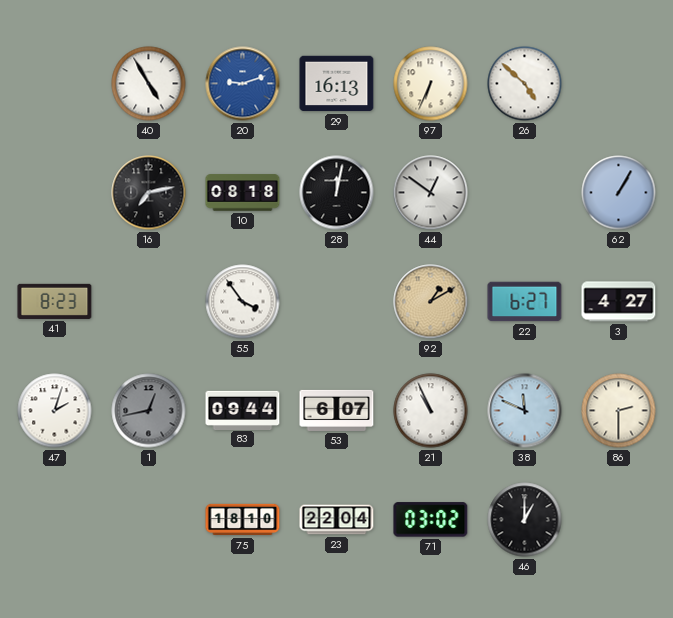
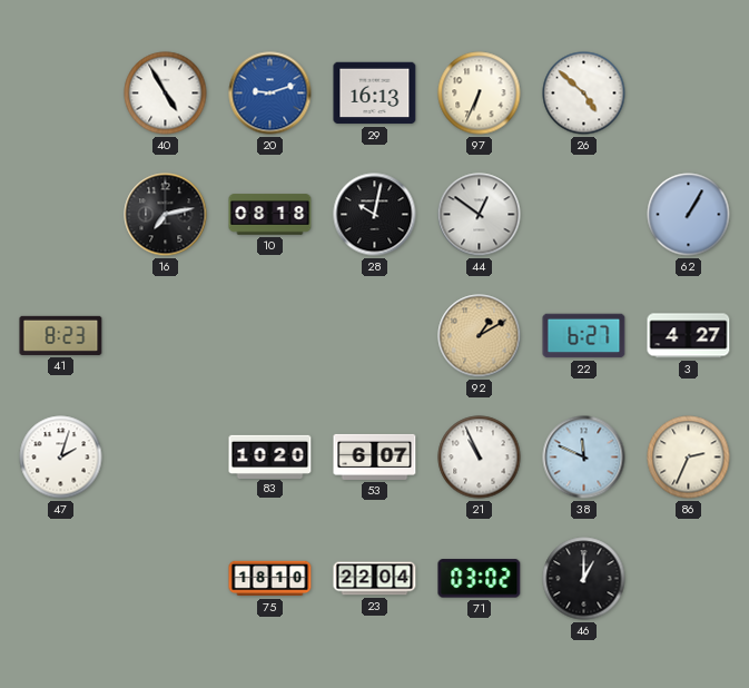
28: 12:02 -> 10:02
55: 3:54 -> none
1: 12:43 -> none
83: 09:44 -> 10:20
86: 2:30 -> 2:34
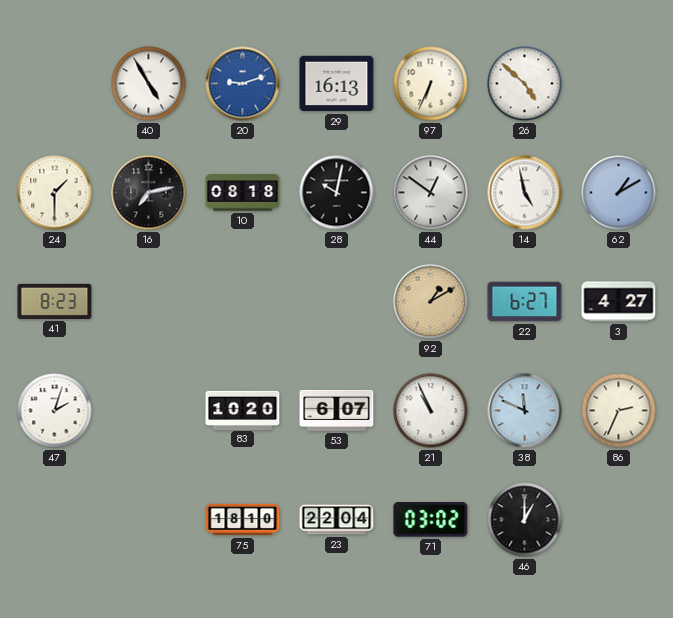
24: none -> 1:30
14: none -> 4:58
62: 1:05 -> 1:10
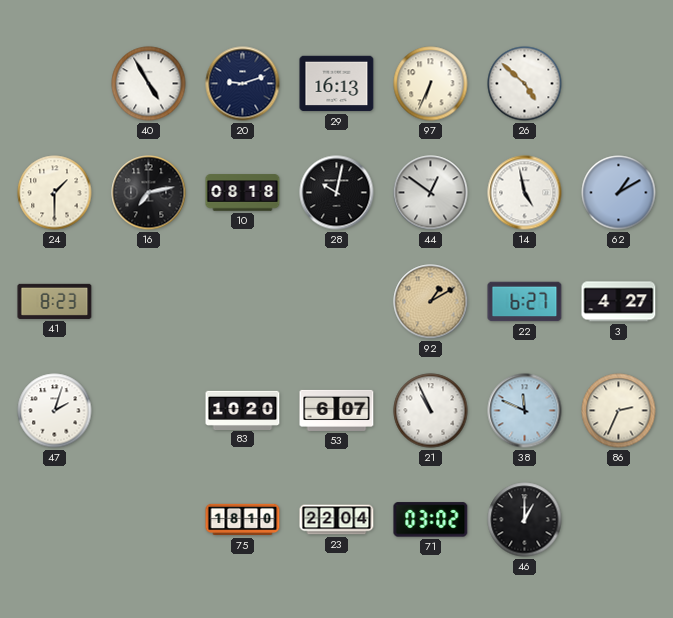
20 dial: blue -> navy
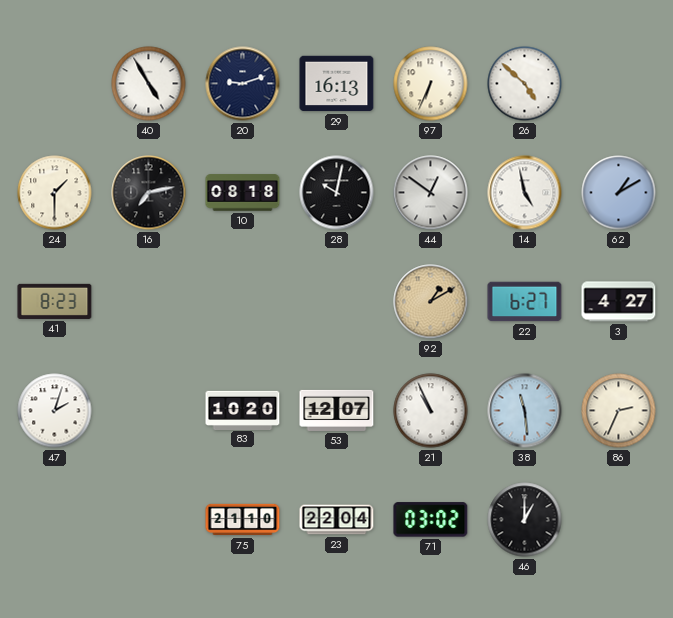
53: 6:07 -> 12:07
38: 11:49 -> 11:29
75: 18:10 -> 21:10
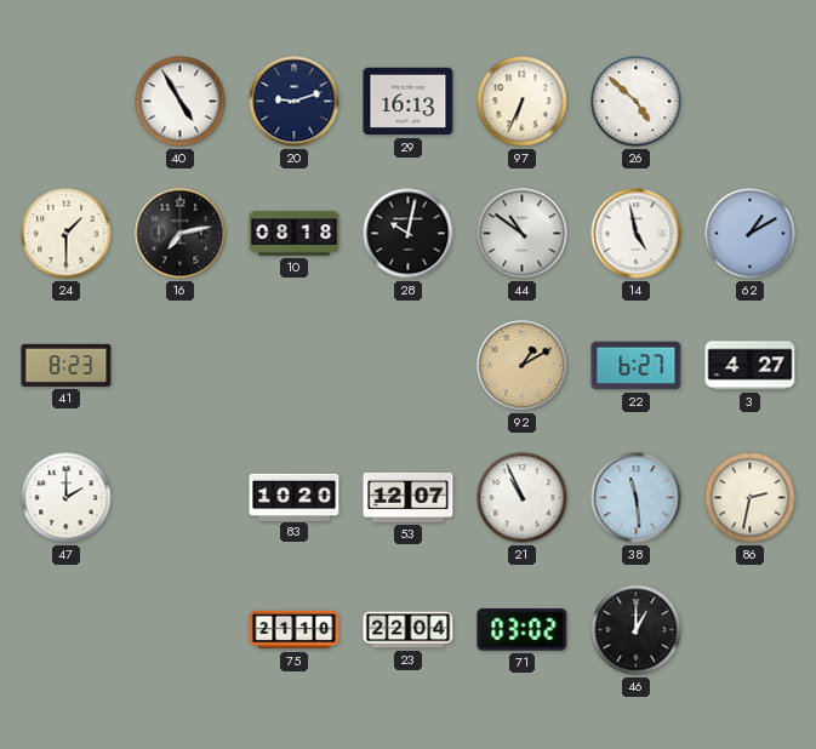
44: 12:51 -> 10:51
47: 2:03 -> 2:00
86: 2:34 -> 2:32
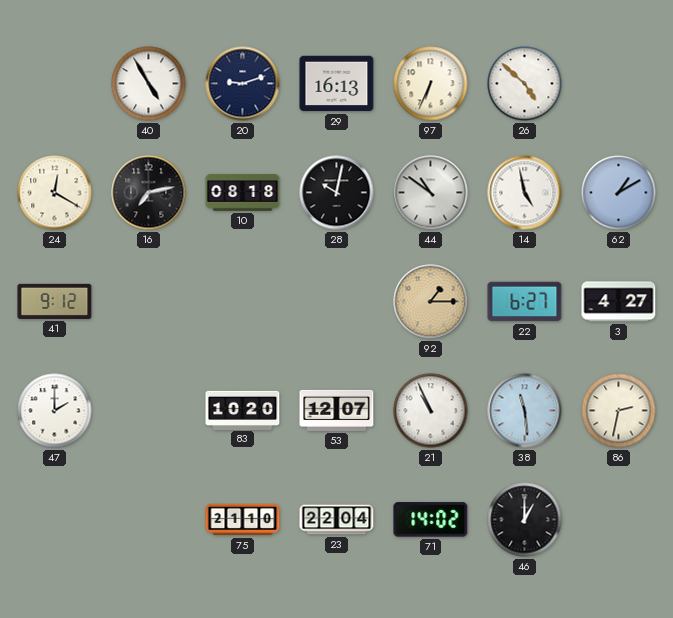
24: 1:30 -> 12:20
41: 8:23 -> 9:12
92: 1:10 -> 1:15
71: 03:02 -> 14:02
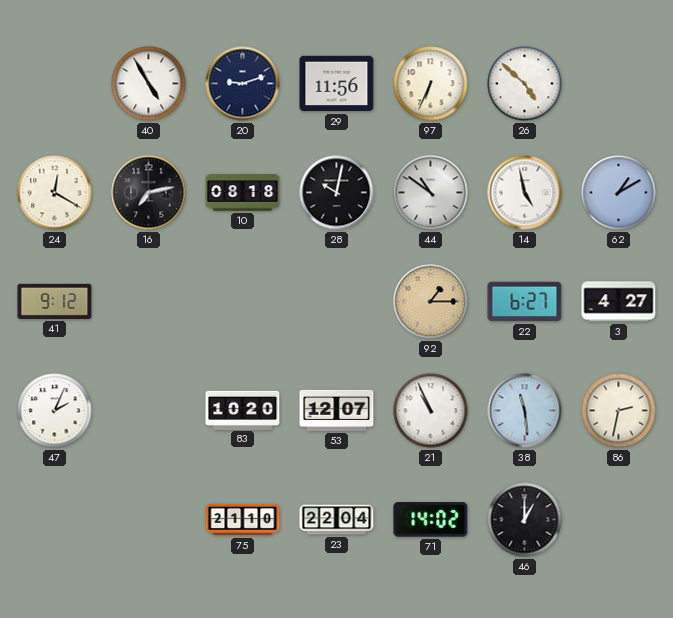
29: 16:13 -> 11:56
47: 2:00 -> 2:04
